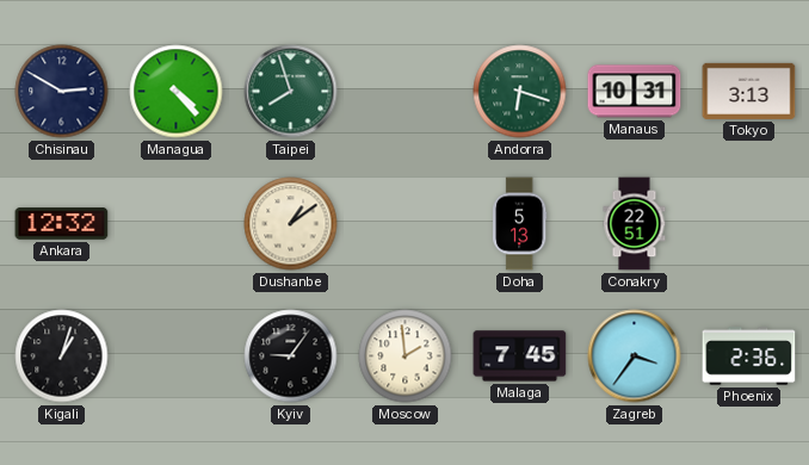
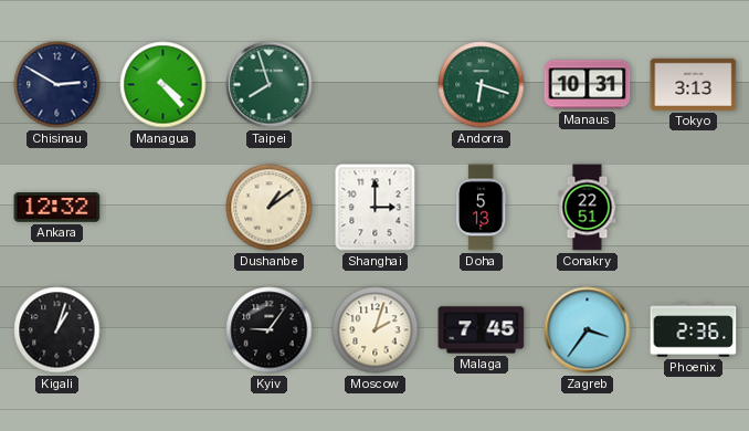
Shanghai: none -> 3:00
Moscow: 1:59 -> 2:03
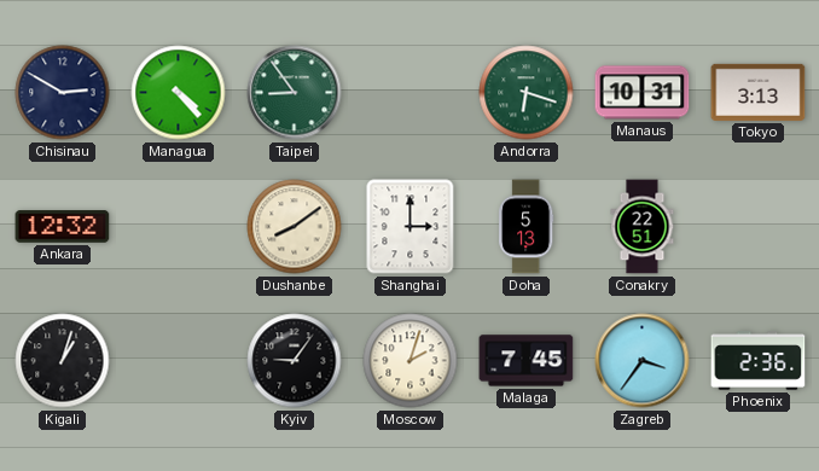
Taipei: 7:57 -> 8:54
Dushanbe: 1:09 -> 8:09
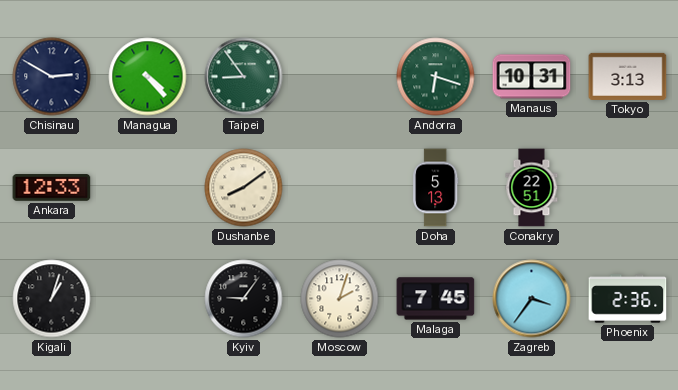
Ankara: 12:32 -> 12:33
Shanghai: 3:00 -> none
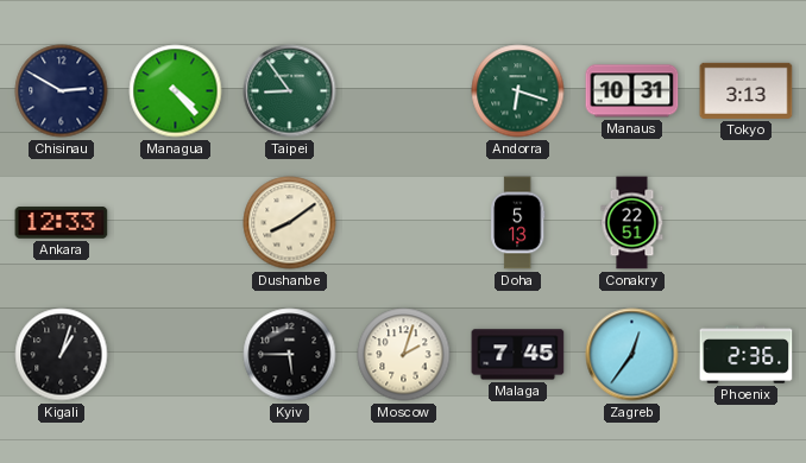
Kyiv: 9:06 -> 5:45
Zagreb: 3:36 -> 12:36
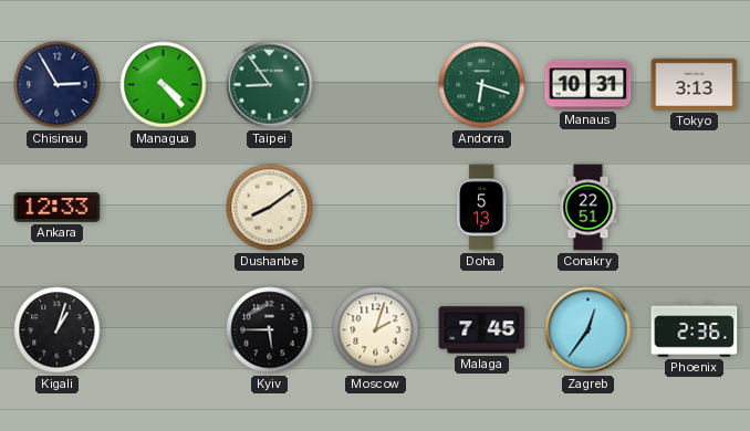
Chisinau: 2:50 -> 2:55
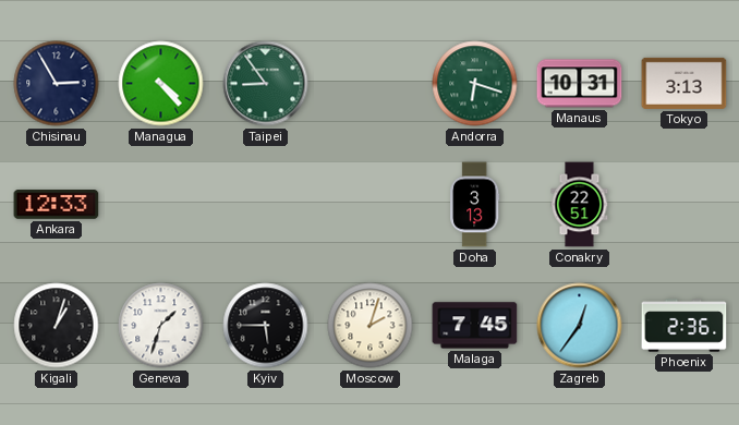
Dushanbe: 8:09 -> none
Doha: 5:13 -> 3:13
Geneva: none -> 1:33
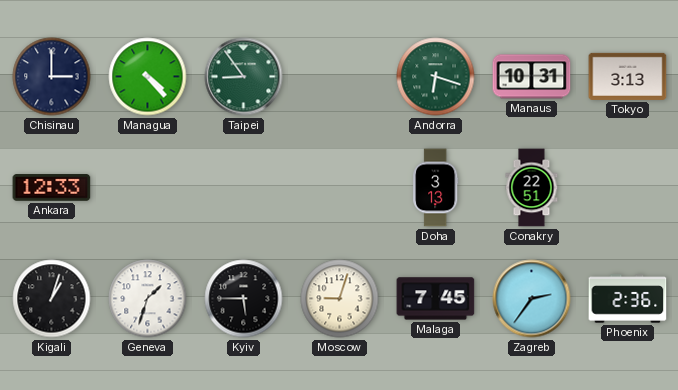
Chisinau: 2:55 -> 3:00
Moscow: 2:03 -> 9:03
Zagreb: 12:36 -> 2:36
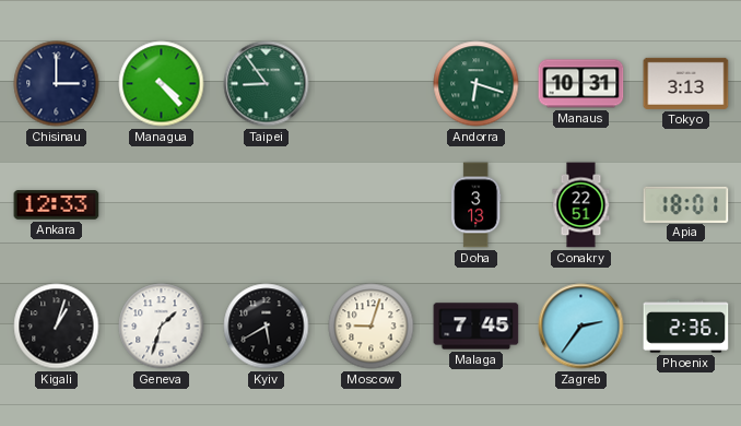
Apia: none -> 18:01
Kyiv: 5:45 -> 5:40
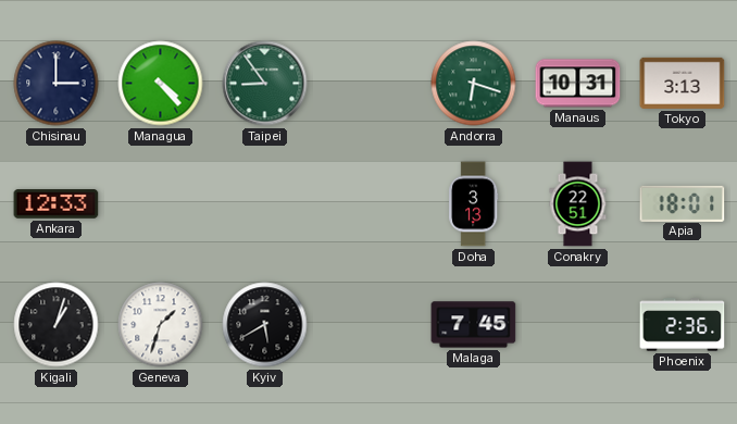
Moscow: 9:03 -> none
Zagreb: 2:36 -> none
